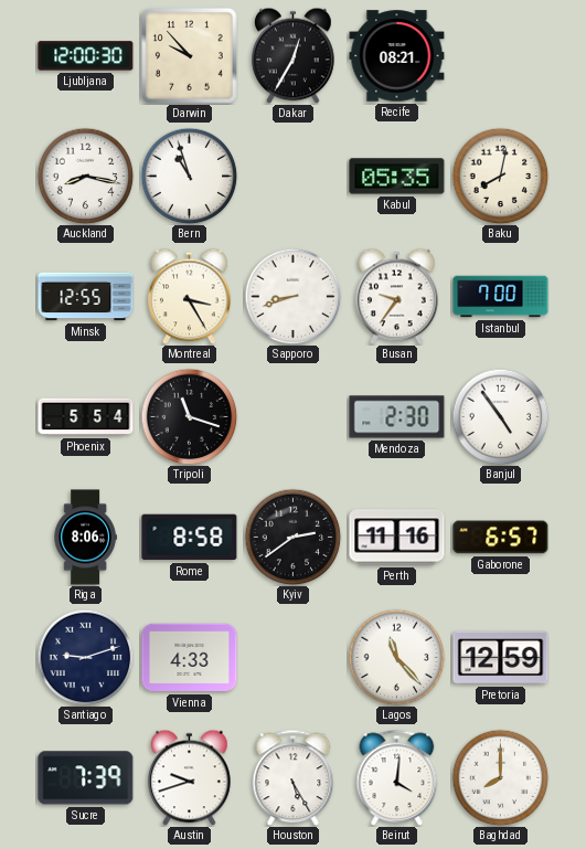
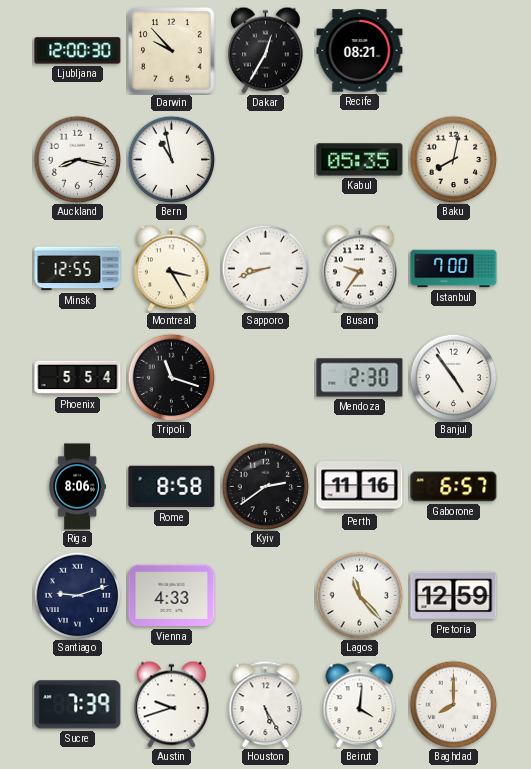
Bern: 10:57 -> 10:58
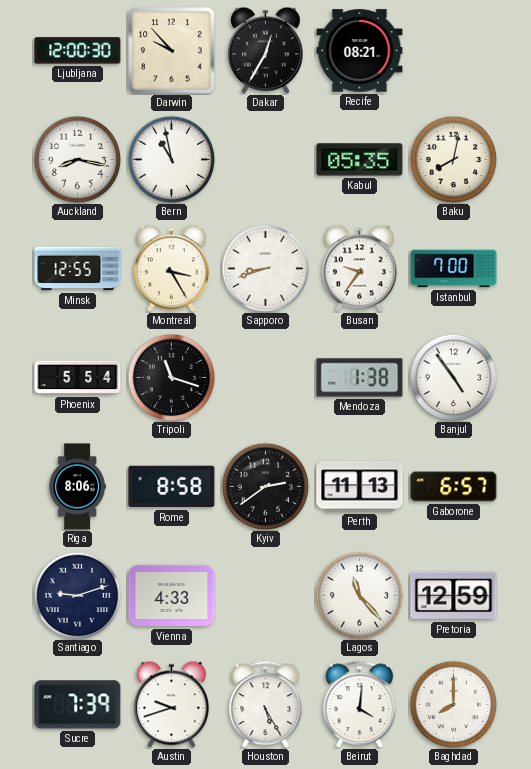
Mendoza: 2:30 -> 1:38
Perth: 11:16 -> 11:13
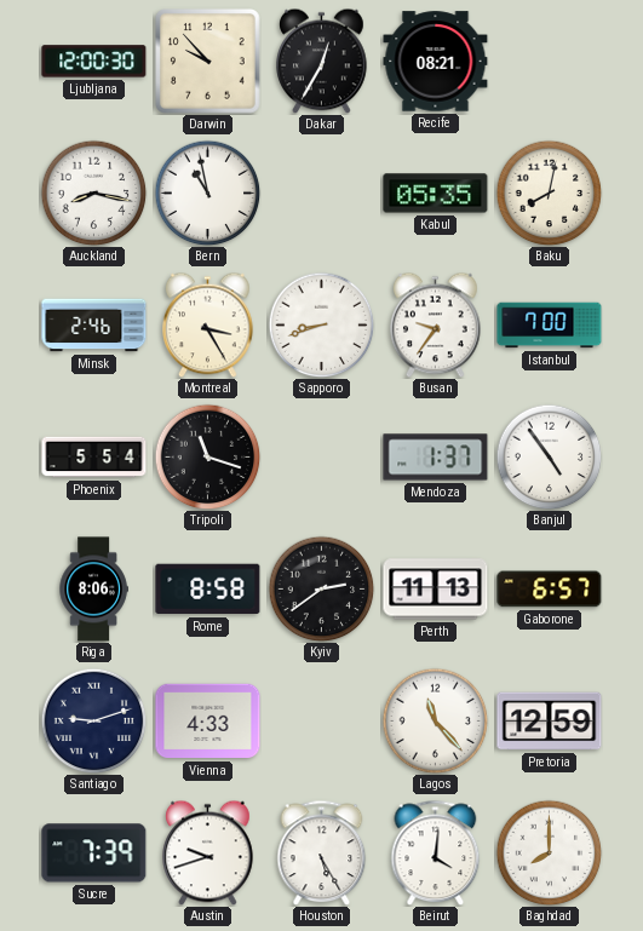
Minsk: 12:55 -> 2:46
Mendoza: 1:38 -> 1:37
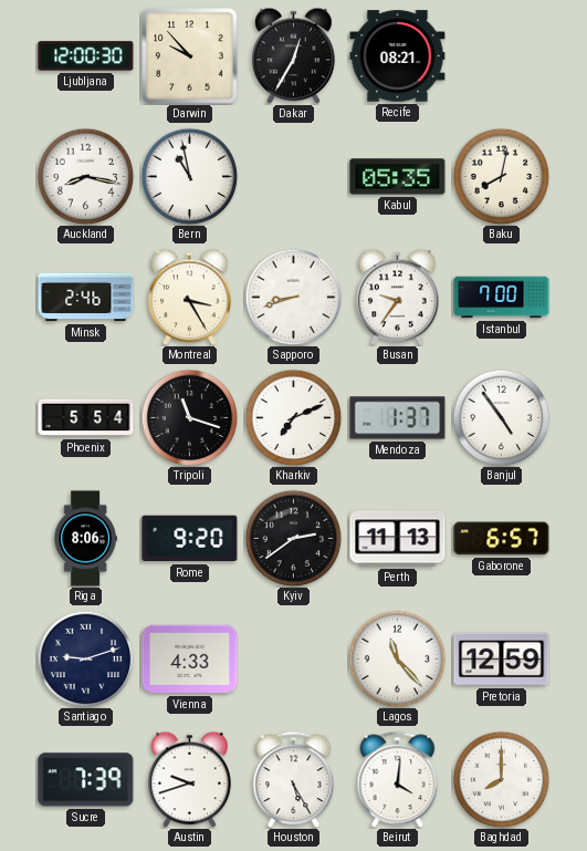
Kharkiv: none -> 7:11
Rome: 8:58 -> 9:20
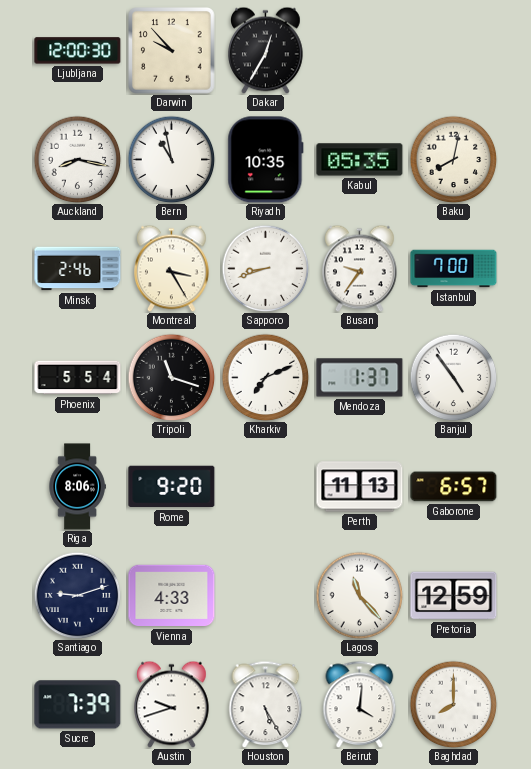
Recife: 08:21 -> none
Riyadh: none -> 10:35
Kyiv: 2:39 -> none
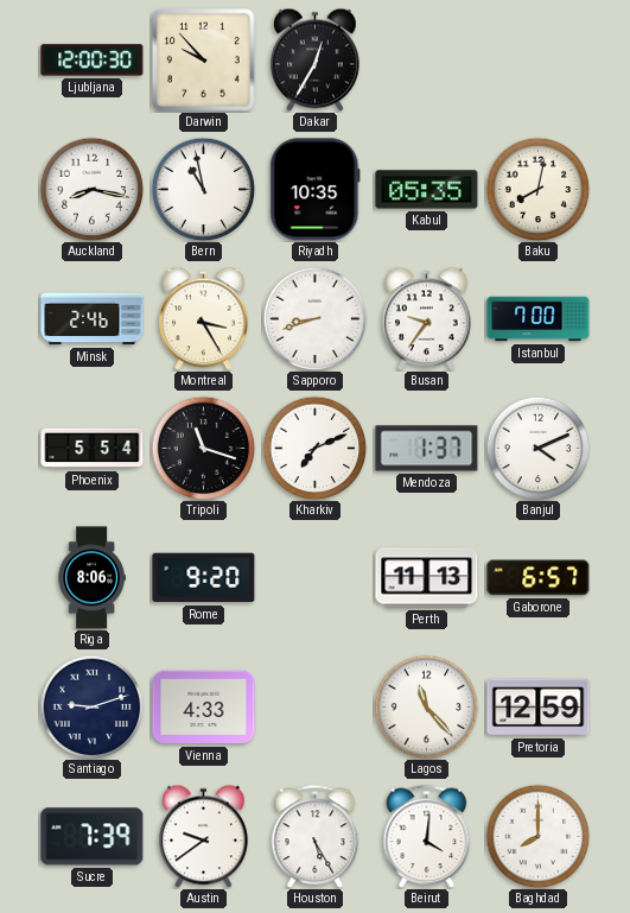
Banjul: 4:54 -> 4:11
Austin: 9:42 -> 9:39
